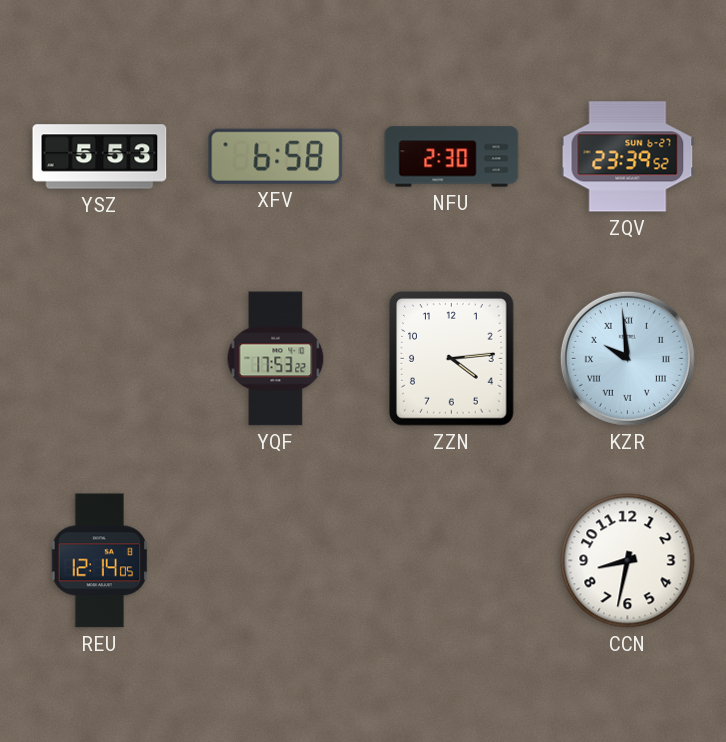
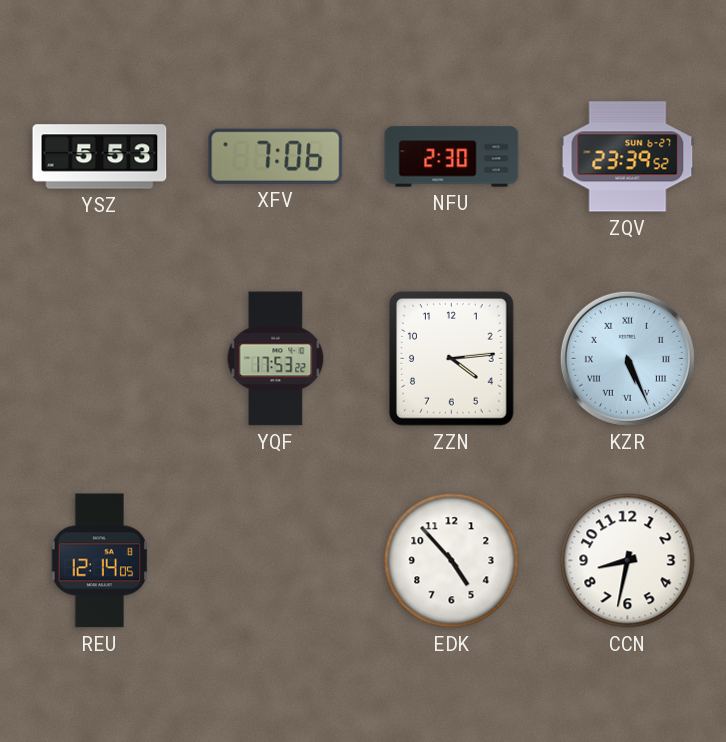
XFV: 6:58 -> 7:06
KZR: 9:59 -> 5:26
EDK: none -> 4:53
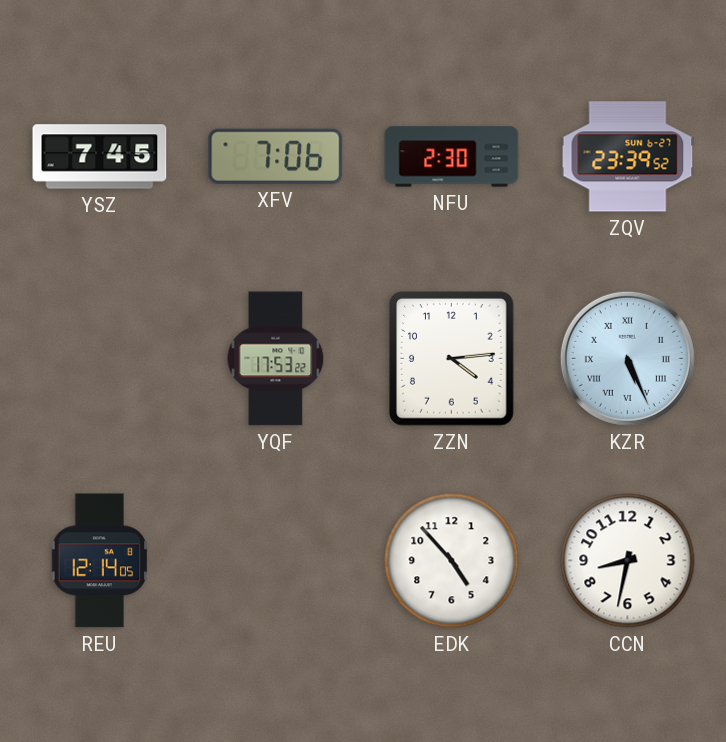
YSZ: 5:53 -> 7:45
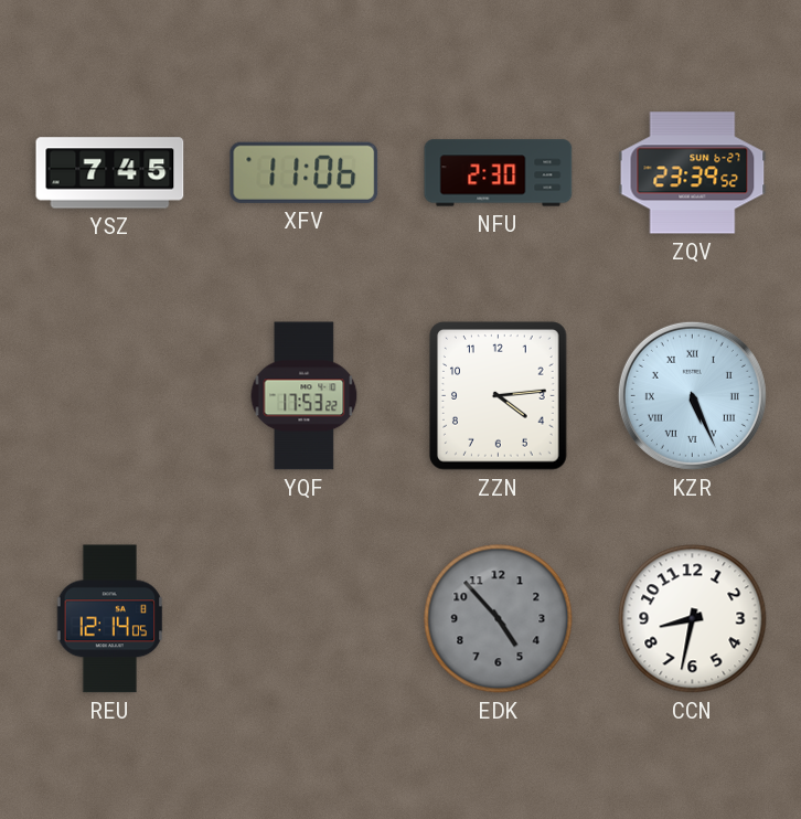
XFV: 7:06 -> 11:06
EDK dial: white -> grey
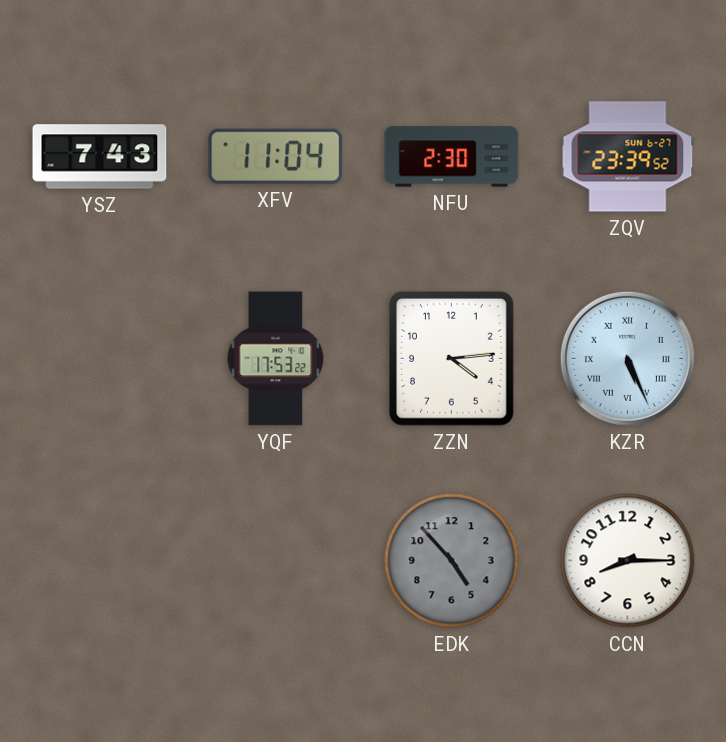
YSZ: 7:45 -> 7:43
XFV: 11:06 -> 11:04
REU: 12:14 -> none
CCN: 8:32 -> 8:15
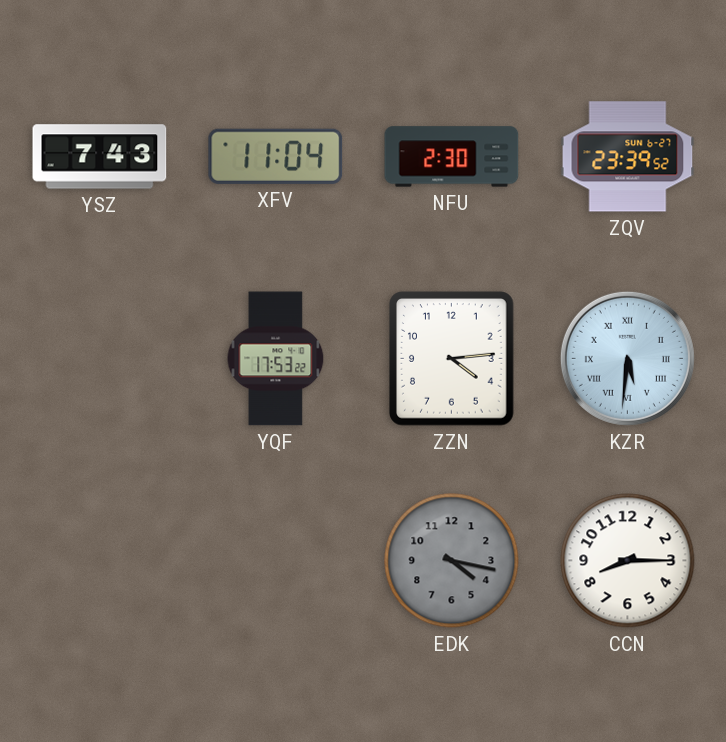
KZR: 5:26 -> 5:31
EDK: 4:53 -> 4:17
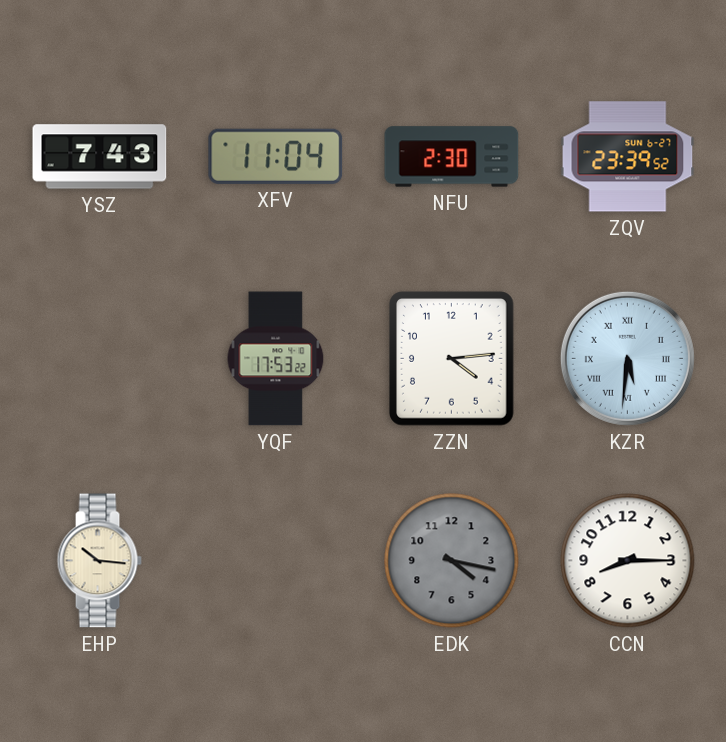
EHP: none -> 10:16
